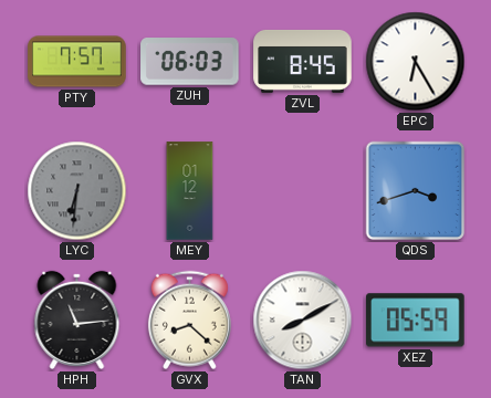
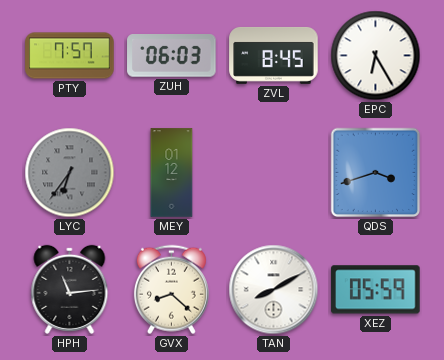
LYC: 6:31 -> 6:36
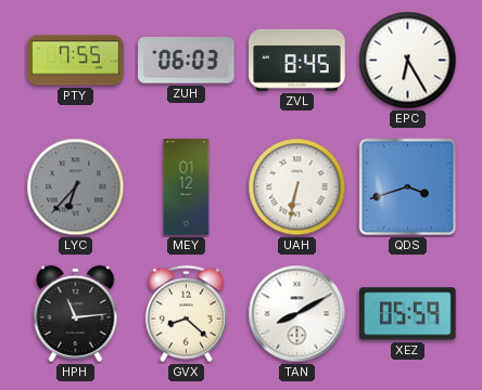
PTY: 7:57 -> 7:55
LYC: 6:36 -> 6:37
UAH: none -> 6:32
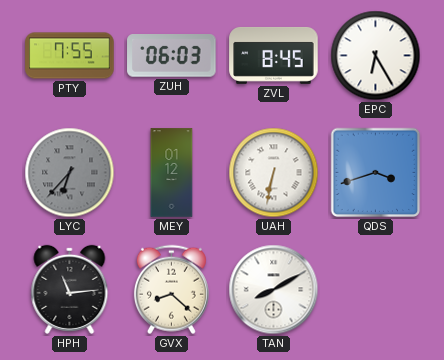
XEZ: 05:59 -> none
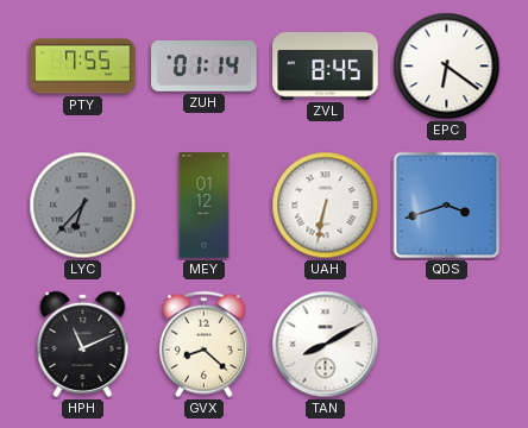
ZUH: 06:03 -> 01:14
EPC: 6:25 -> 6:21
HPH: 11:14 -> 11:11
